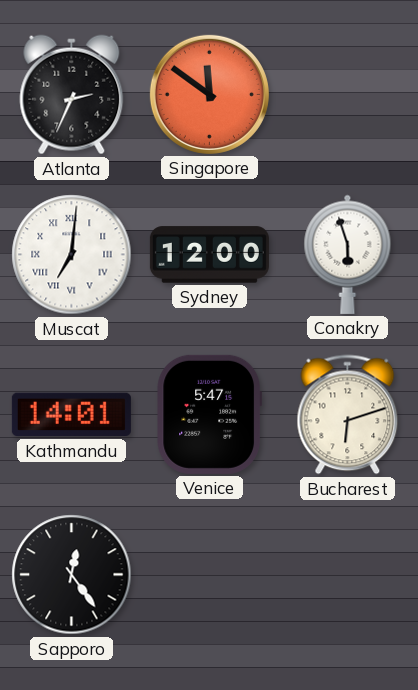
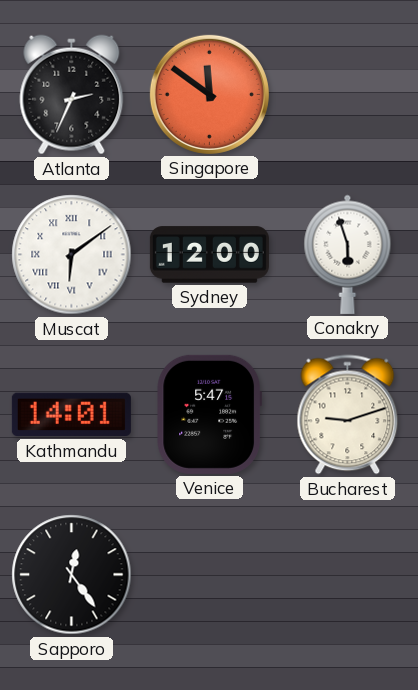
Muscat: 7:01 -> 6:09
Bucharest: 6:12 -> 9:12
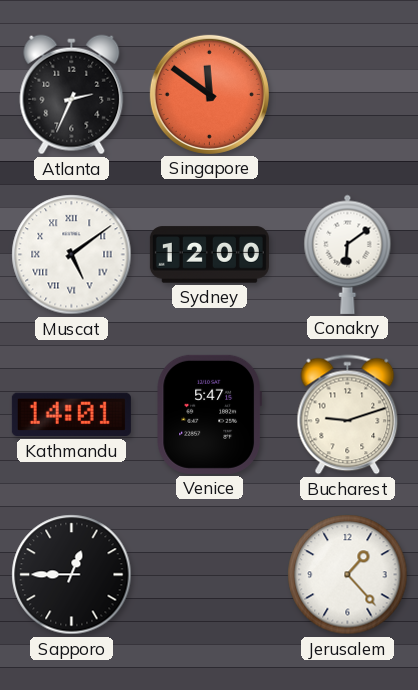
Muscat: 6:09 -> 5:09
Conakry: 5:57 -> 6:09
Sapporo: 12:24 -> 12:45
Jerusalem: none -> 1:23
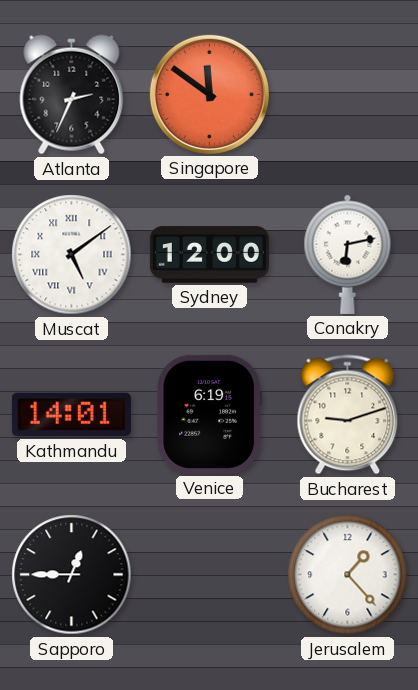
Conakry: 6:09 -> 6:13
Venice: 5:47 -> 6:19
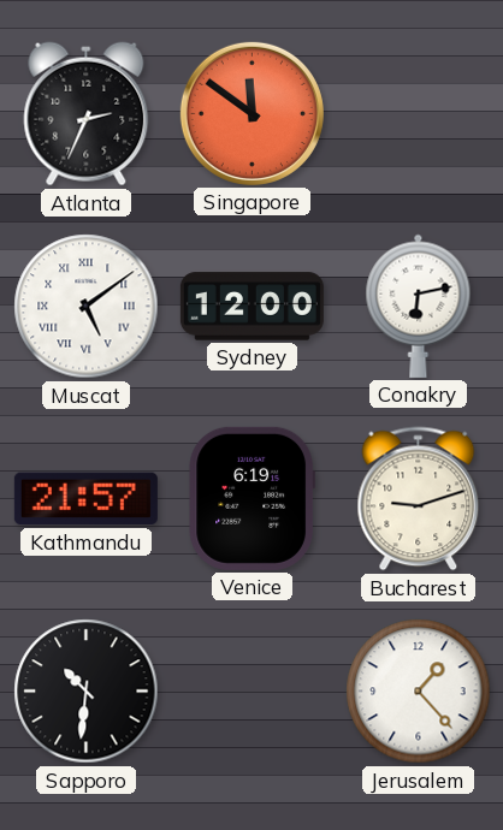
Kathmandu: 14:01 -> 21:57
Sapporo: 12:45 -> 10:31
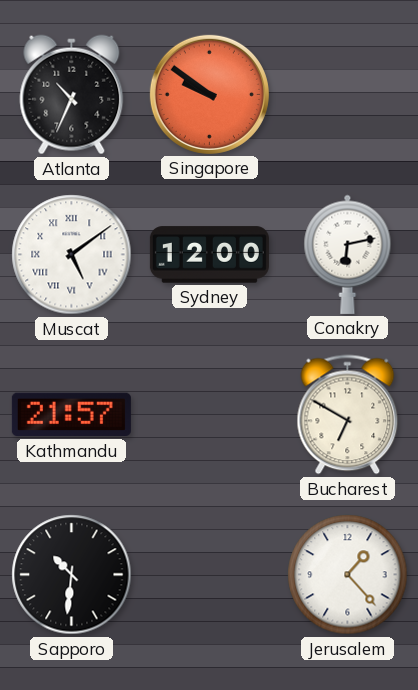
Atlanta: 2:34 -> 10:34
Singapore: 11:51 -> 9:51
Venice: 6:19 -> none
Bucharest: 9:12 -> 6:50
